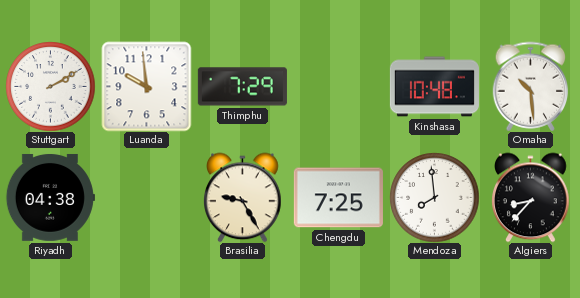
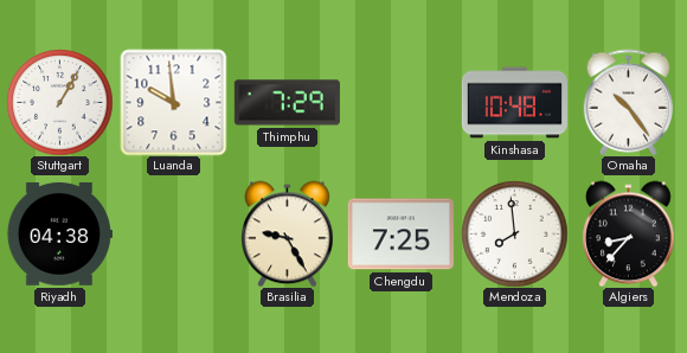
Stuttgart: 2:10 -> 1:05
Omaha: 10:29 -> 10:24
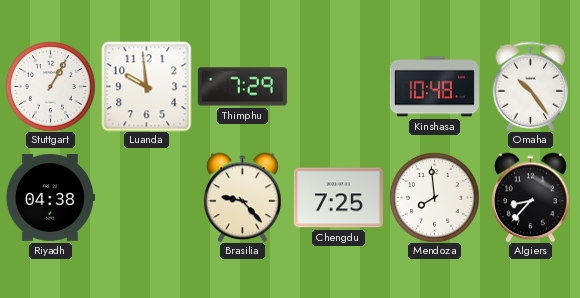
Brasilia: 9:25 -> 9:23
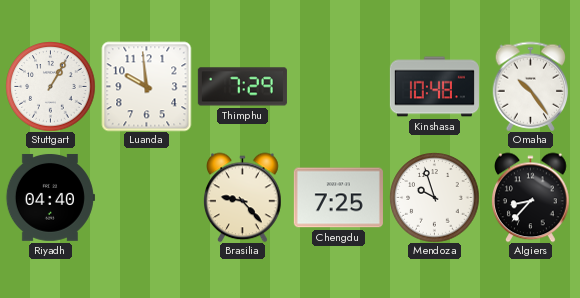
Riyadh: 04:38 -> 04:40
Mendoza: 7:59 -> 9:57
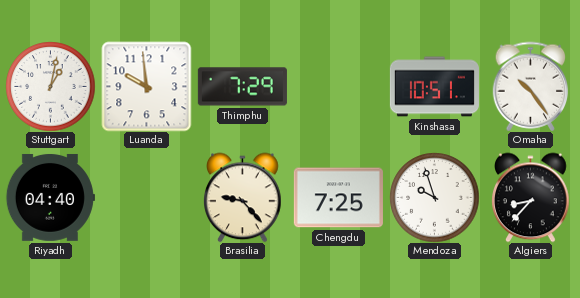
Stuttgart: 1:05 -> 1:02
Kinshasa: 10:48 -> 10:51
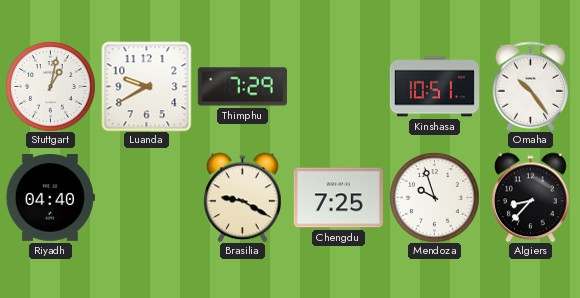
Luanda: 9:59 -> 9:40
Brasilia: 9:23 -> 9:20
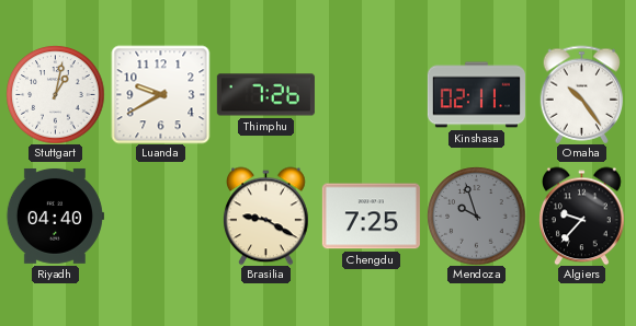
Thimphu: 7:29 -> 7:26
Kinshasa: 10:51 -> 02:11
Mendoza dial: white -> grey
Algiers: 8:37 -> 9:37
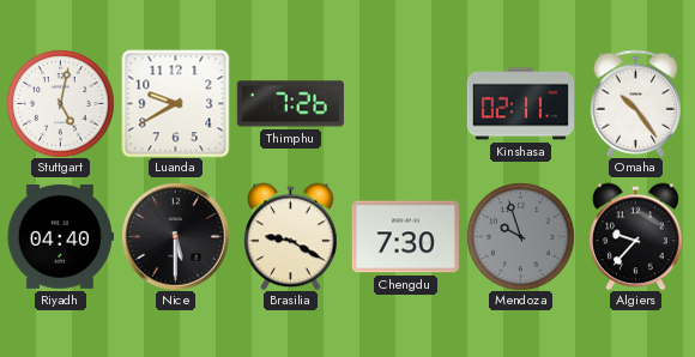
Stuttgart: 1:02 -> 5:02
Nice: none -> 5:30
Chengdu: 7:25 -> 7:30
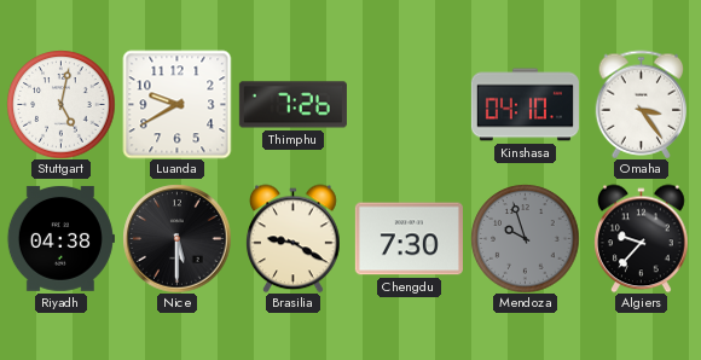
Kinshasa: 02:11 -> 04:10
Omaha: 10:24 -> 3:24
Riyadh: 04:40 -> 04:38
